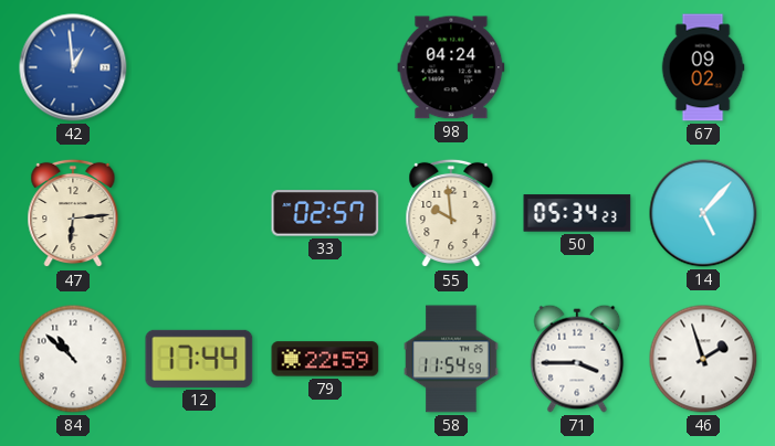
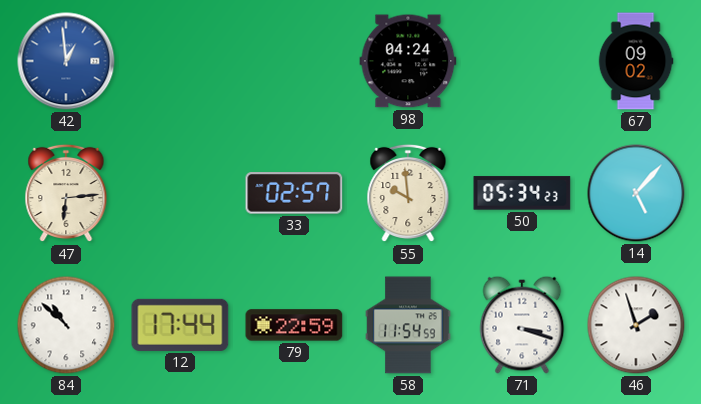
71: 3:45 -> 3:18
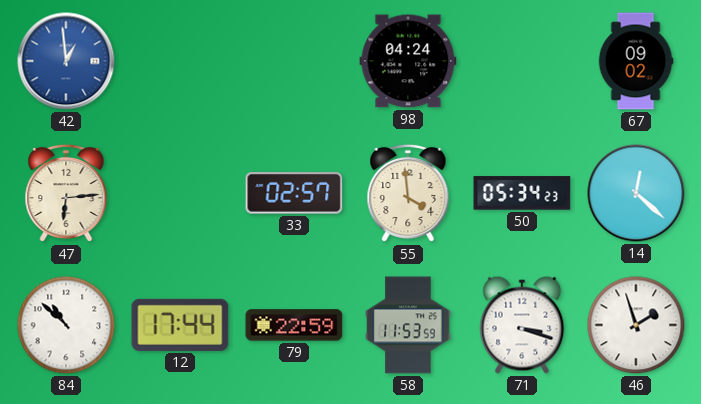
55: 9:59 -> 3:59
14: 5:07 -> 12:22
58: 11:54 -> 11:53
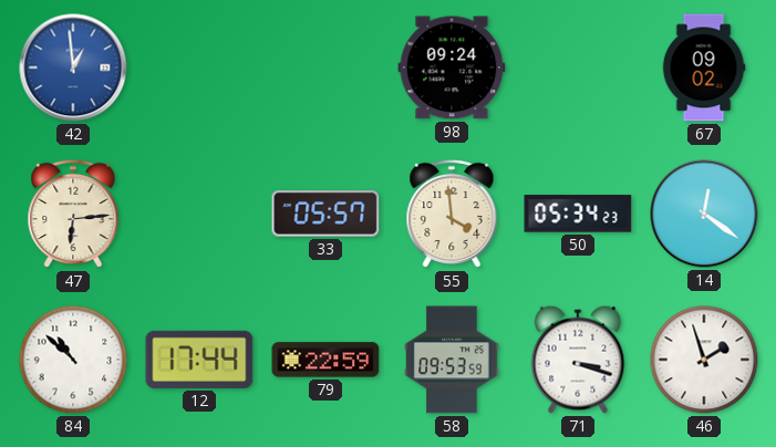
98: 04:24 -> 09:24
33: 02:57 -> 05:57
14: 12:22 -> 12:21
58: 11:53 -> 09:53
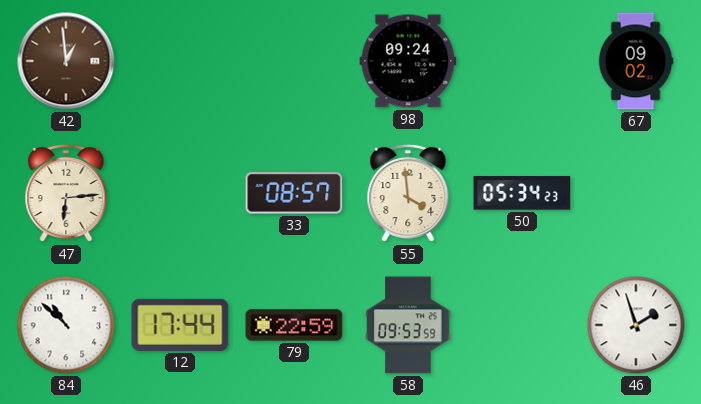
42 dial: blue -> brown
33: 05:57 -> 08:57
14: 12:21 -> none
71: 3:18 -> none
